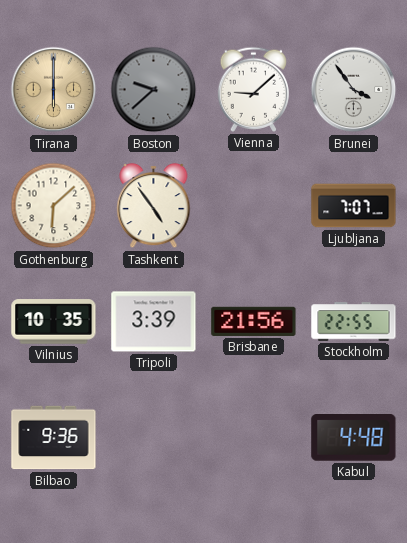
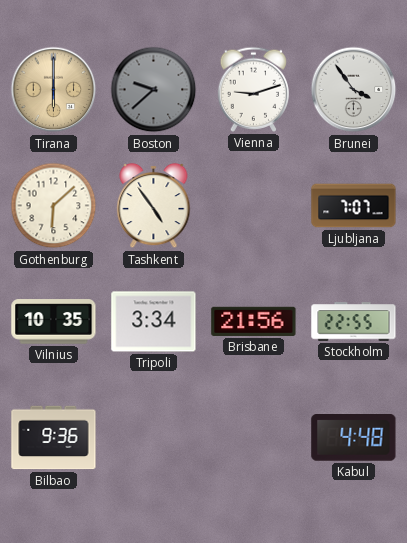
Vienna: 9:08 -> 9:12
Tripoli: 3:39 -> 3:34
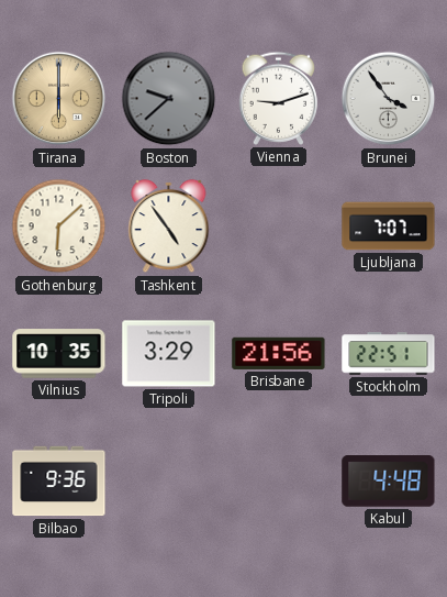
Tripoli: 3:34 -> 3:29
Stockholm: 22:55 -> 22:51
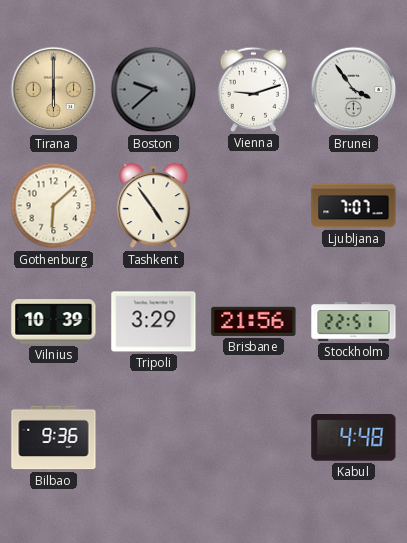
Vilnius: 10:35 -> 10:39
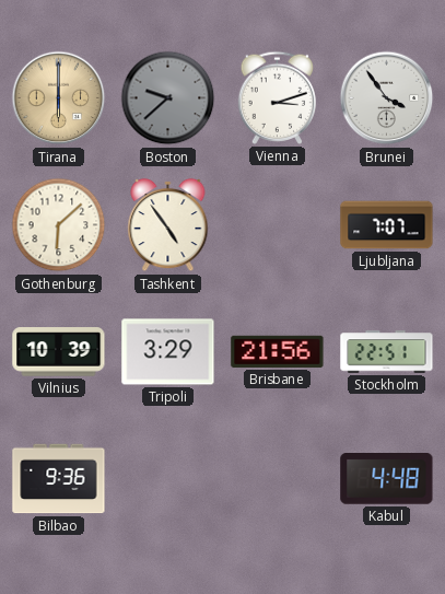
Vienna: 9:12 -> 3:12
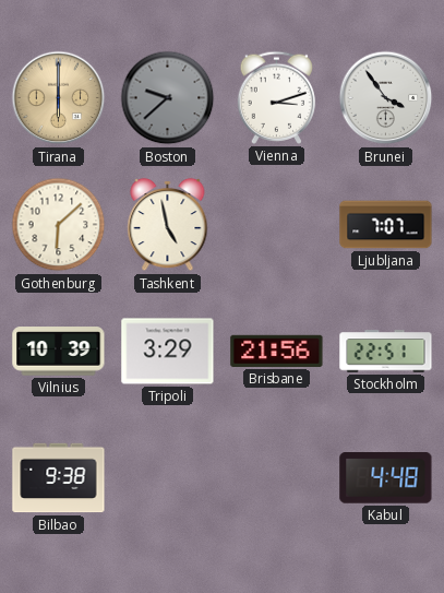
Tashkent: 4:54 -> 4:58
Bilbao: 9:36 -> 9:38
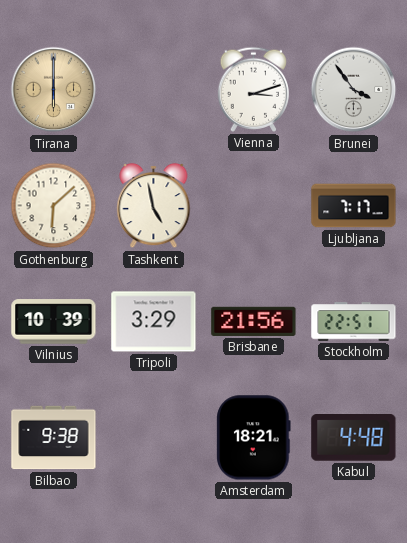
Boston: 9:38 -> none
Ljubljana: 7:07 -> 7:17
Amsterdam: none -> 18:21
